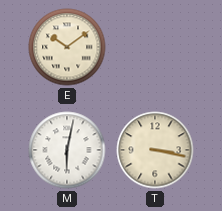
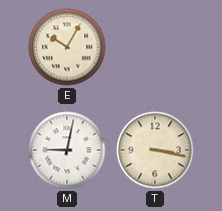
E: 10:09 -> 10:05
M: 6:02 -> 9:02
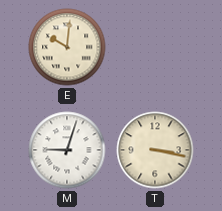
E: 10:05 -> 10:01
M: 9:02 -> 9:03
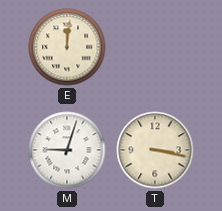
E: 10:01 -> 12:01
